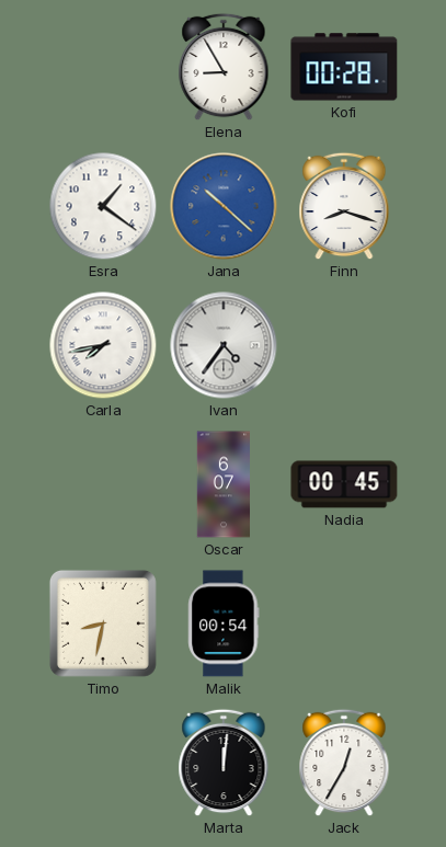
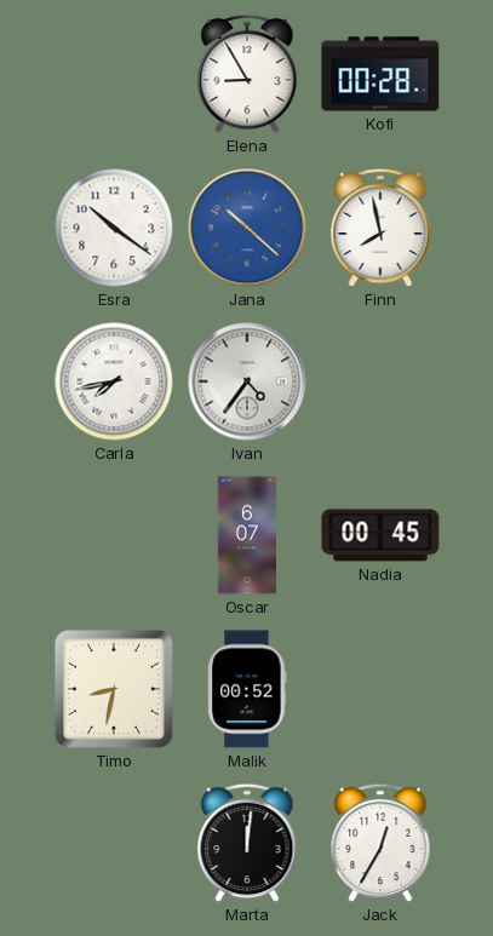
Esra: 1:21 -> 10:21
Finn: 8:18 -> 7:58
Malik: 00:54 -> 00:52
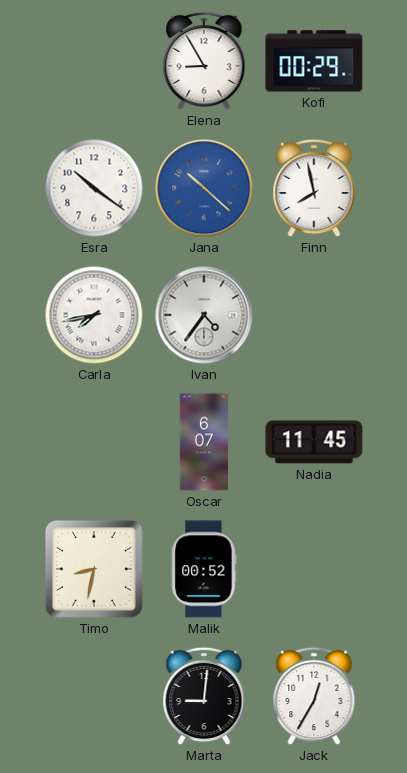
Kofi: 00:28 -> 00:29
Nadia: 00:45 -> 11:45
Marta: 12:01 -> 9:01
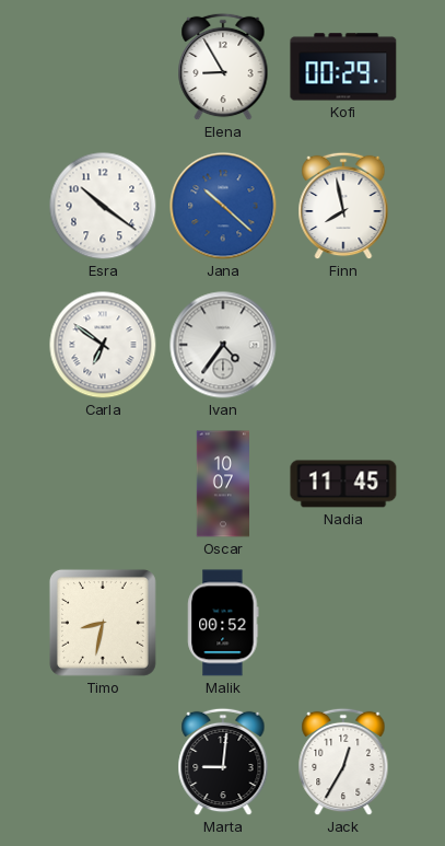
Carla: 7:43 -> 6:51
Oscar: 6:07 -> 10:07
